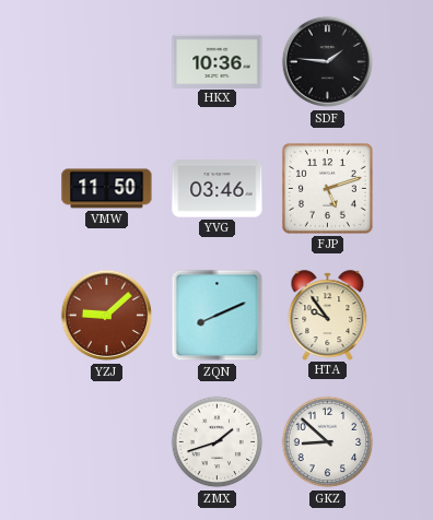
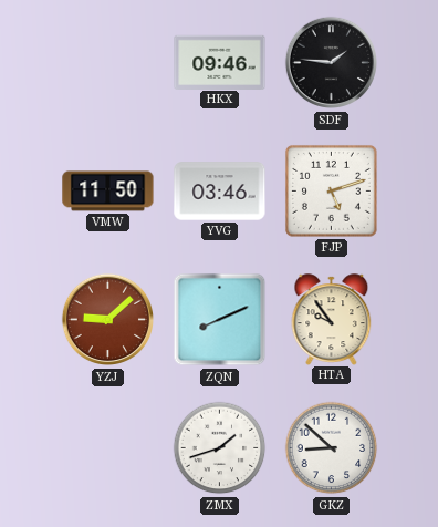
HKX: 10:36 -> 09:46
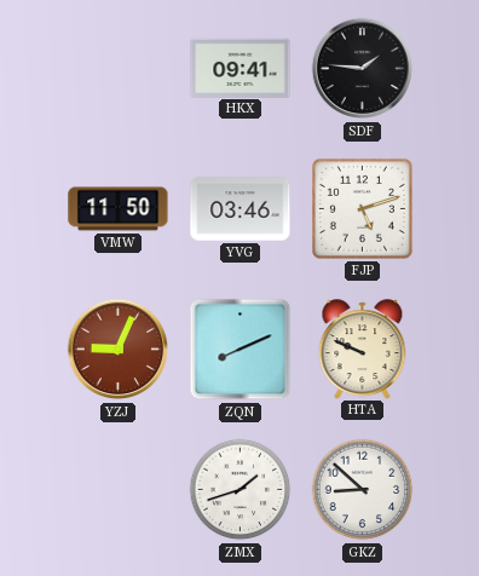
HKX: 09:46 -> 09:41
YZJ: 9:08 -> 9:04
HTA: 9:54 -> 9:49
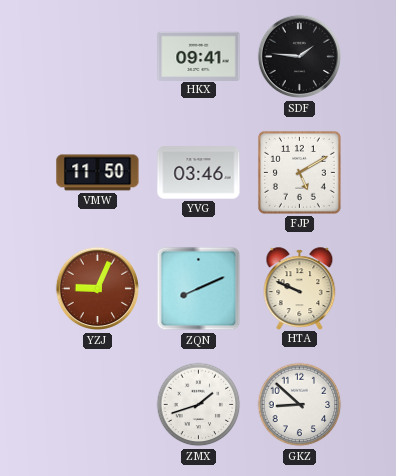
FJP: 5:12 -> 5:10
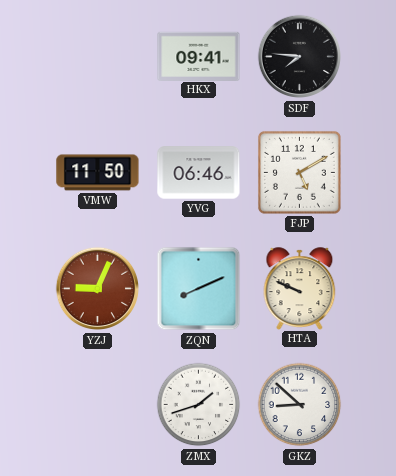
SDF: 1:46 -> 7:46
YVG: 03:46 -> 06:46
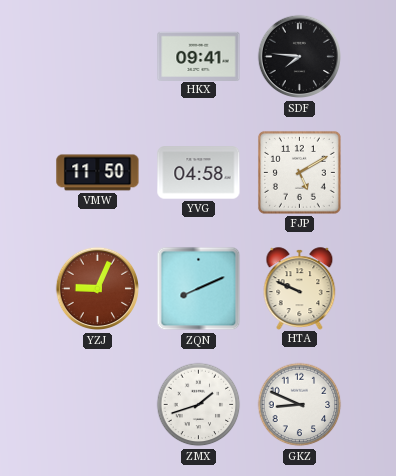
YVG: 06:46 -> 04:58
GKZ: 8:52 -> 8:49
